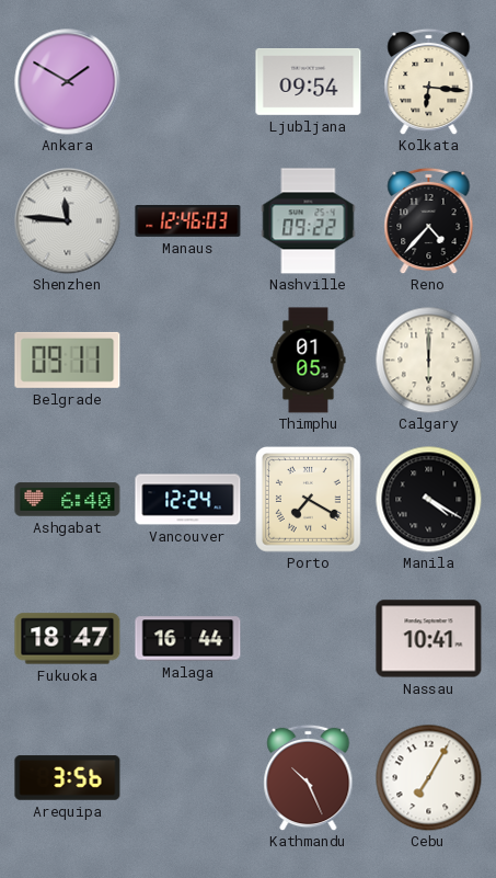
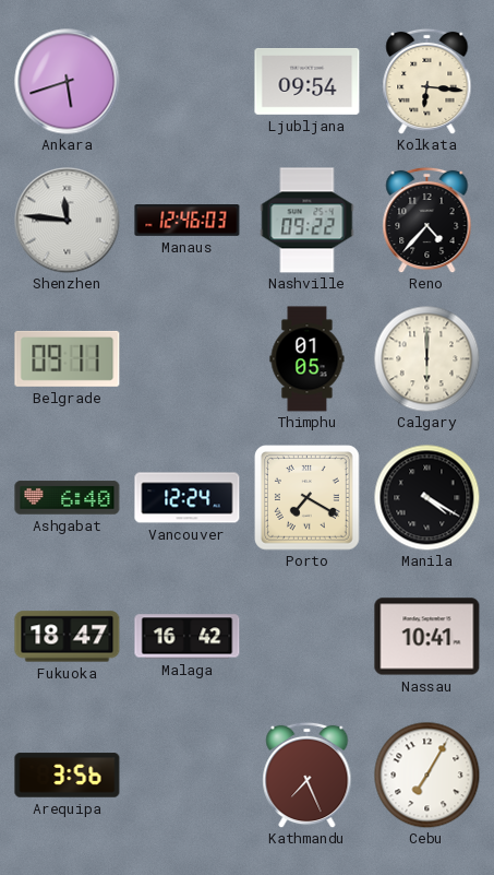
Ankara: 1:50 -> 5:42
Malaga: 16:44 -> 16:42
Kathmandu: 10:26 -> 7:26
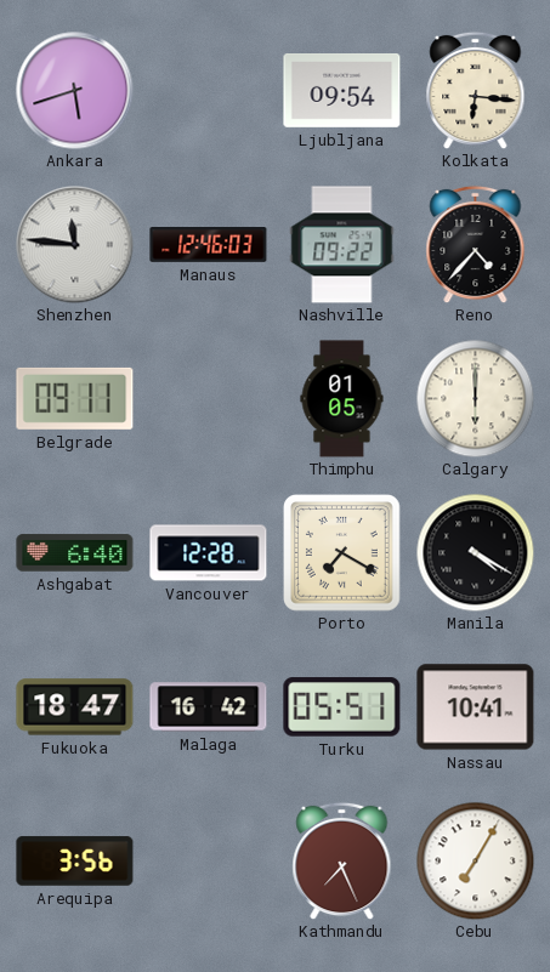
Vancouver: 12:24 -> 12:28
Turku: none -> 05:51
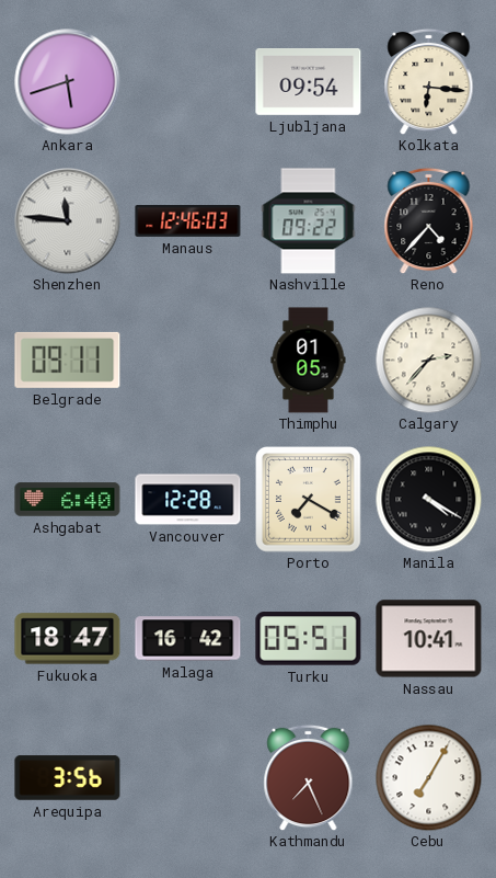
Calgary: 6:00 -> 2:37
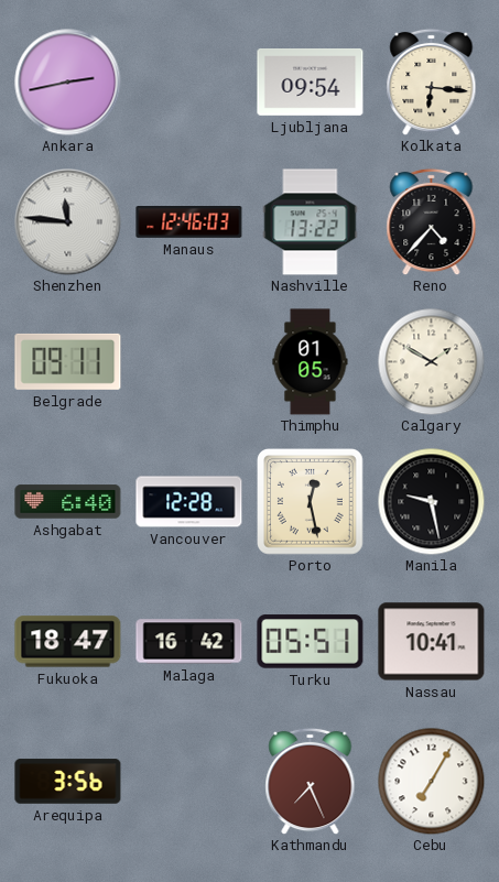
Ankara: 5:42 -> 2:43
Nashville: 09:22 -> 13:22
Calgary: 2:37 -> 1:50
Porto: 7:20 -> 12:28
Manila: 4:20 -> 9:28
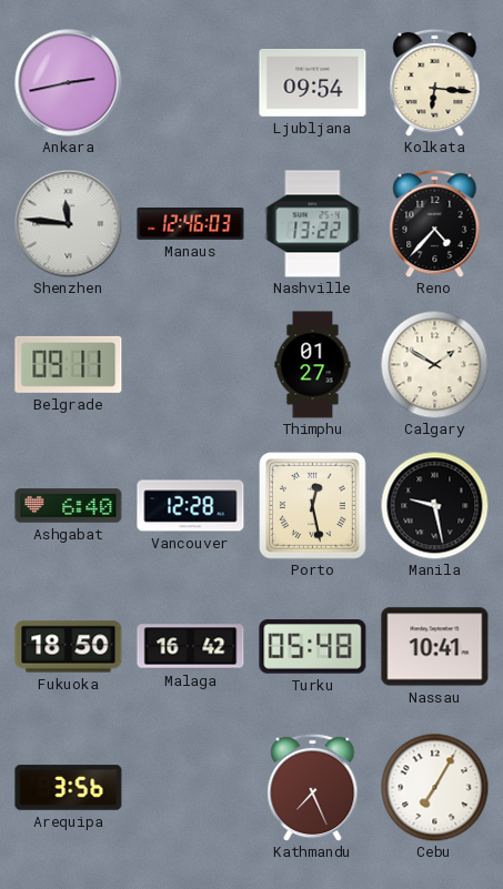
Thimphu: 01:05 -> 01:27
Fukuoka: 18:47 -> 18:50
Turku: 05:51 -> 05:48
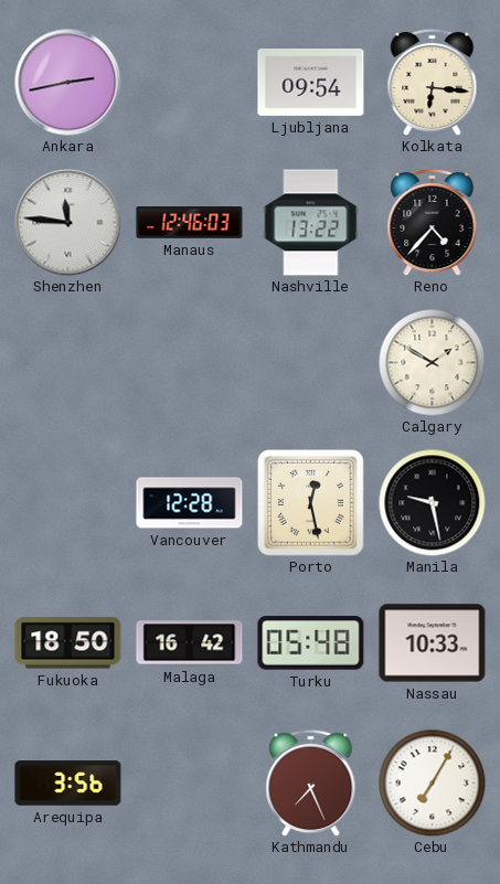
Belgrade: 09:11 -> none
Thimphu: 01:27 -> none
Ashgabat: 6:40 -> none
Nassau: 10:41 -> 10:33
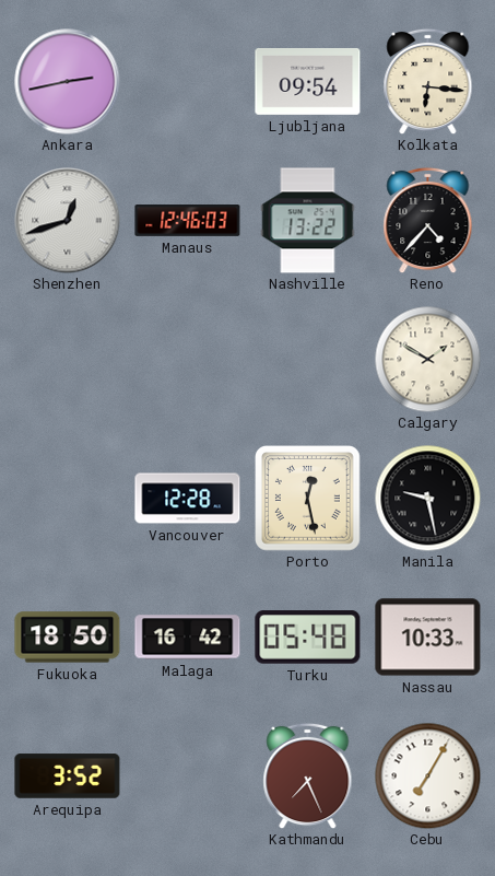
Shenzhen: 11:46 -> 12:42
Arequipa: 3:56 -> 3:52
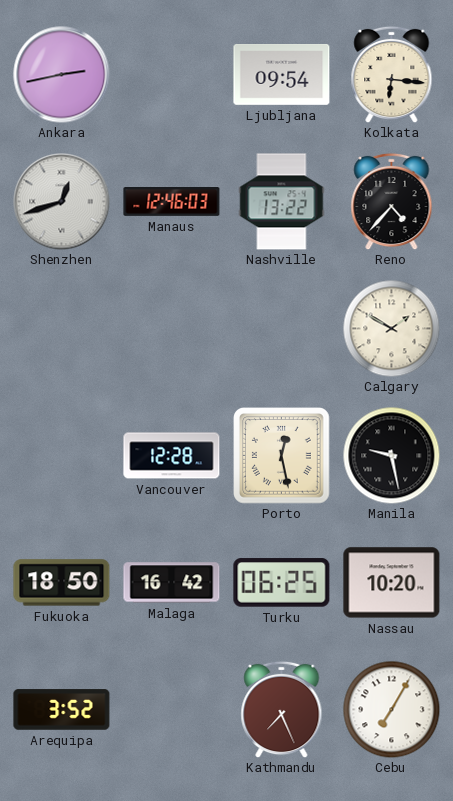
Turku: 05:48 -> 06:25
Nassau: 10:33 -> 10:20
